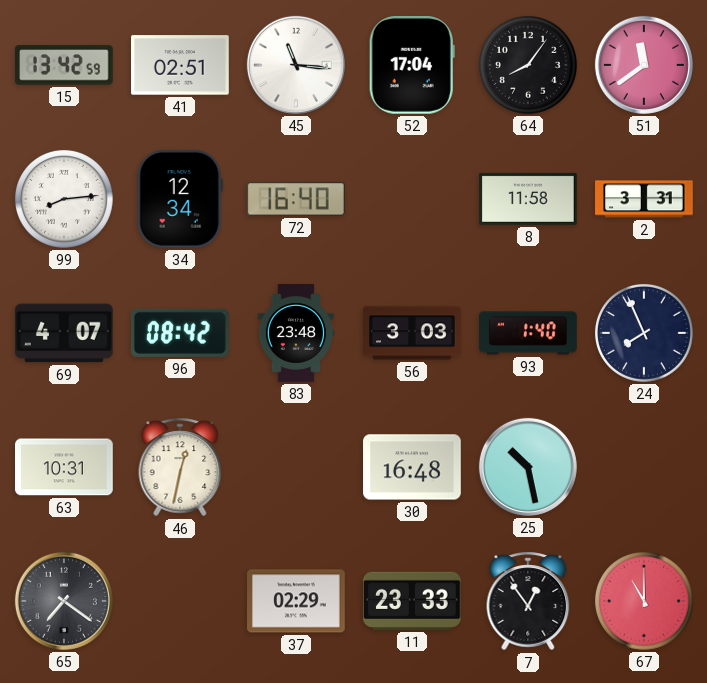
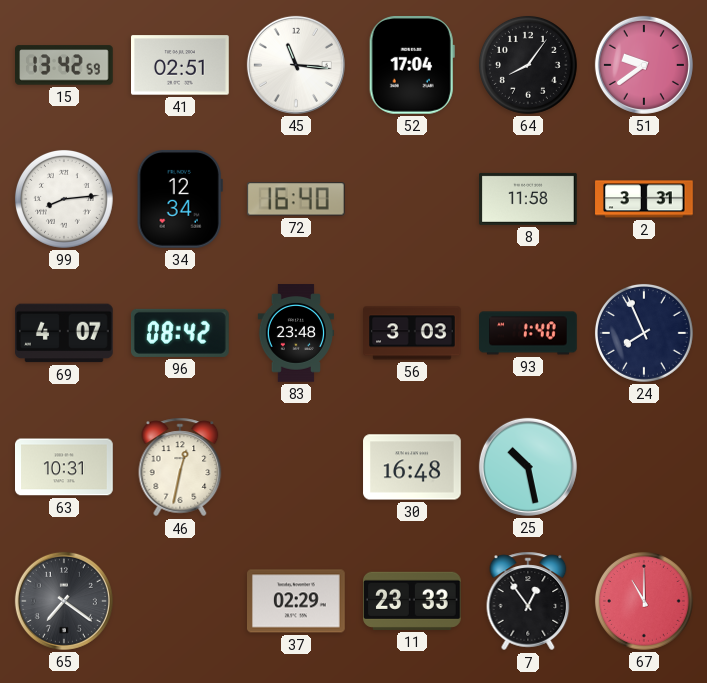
51: 11:39 -> 9:39
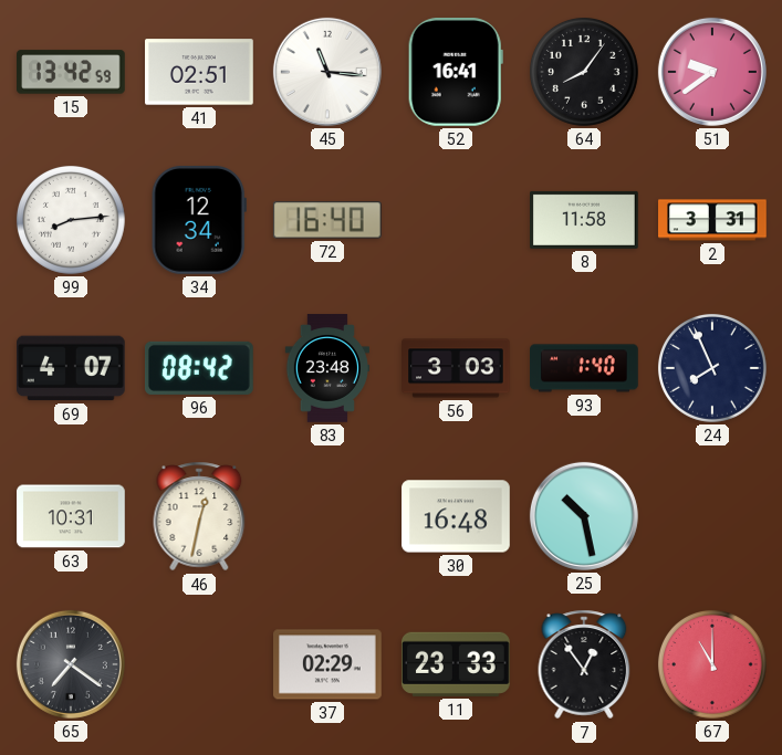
52: 17:04 -> 16:41
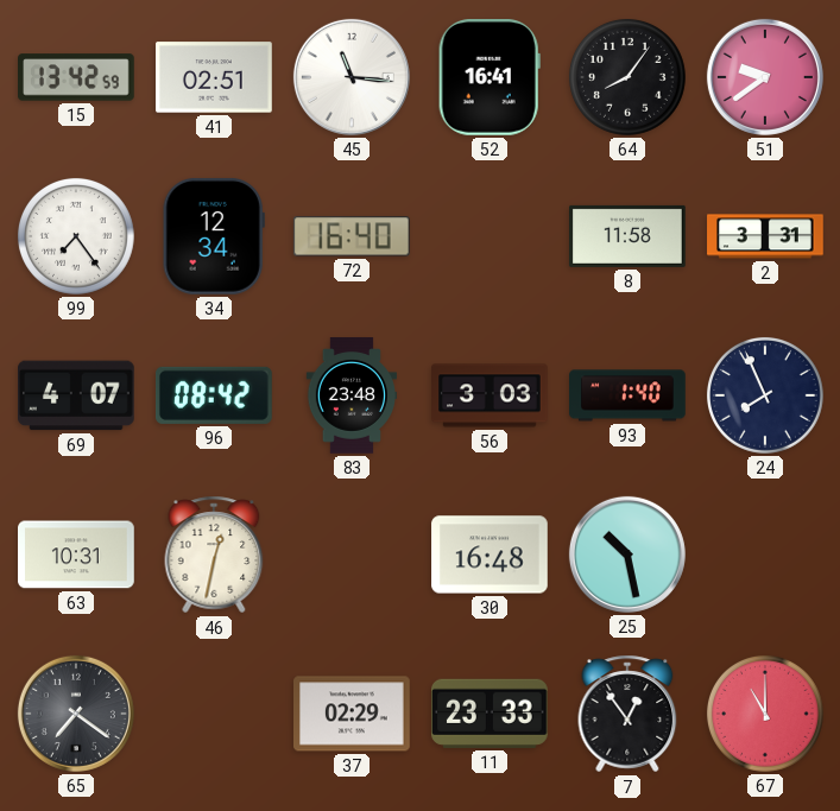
99: 8:14 -> 7:24
